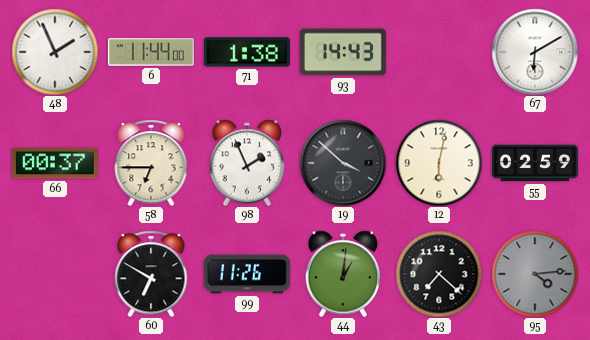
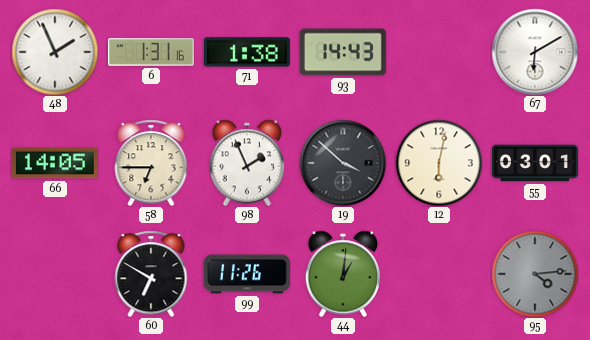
6: 11:44 -> 1:31
66: 00:37 -> 14:05
55: 02:59 -> 03:01
43: 7:22 -> none
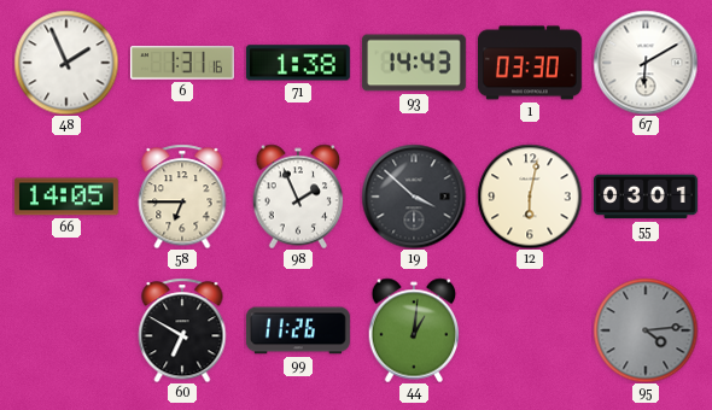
1: none -> 03:30
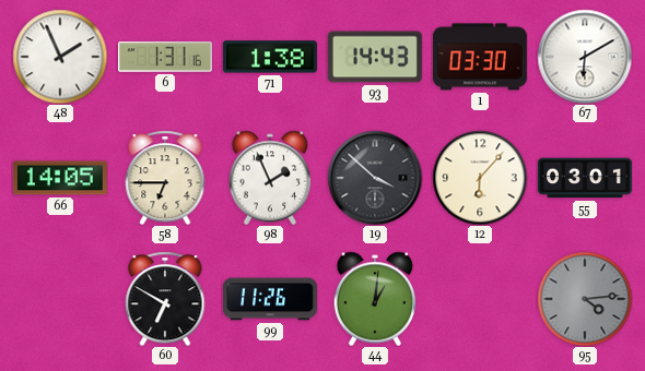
12: 6:02 -> 6:07
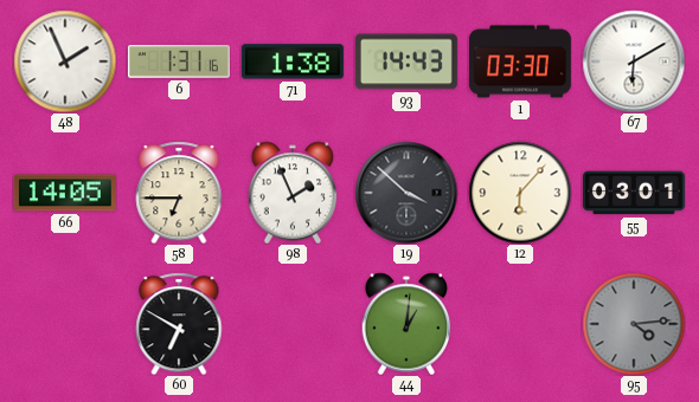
99: 11:26 -> none
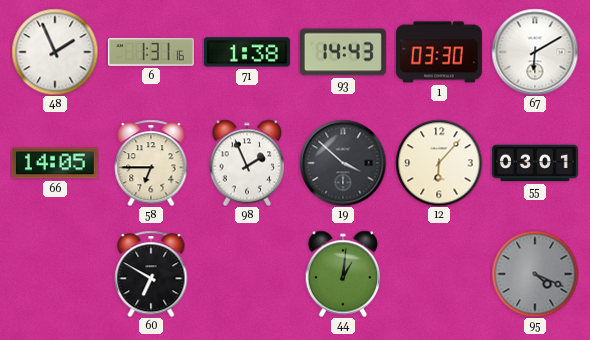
95: 4:14 -> 4:19
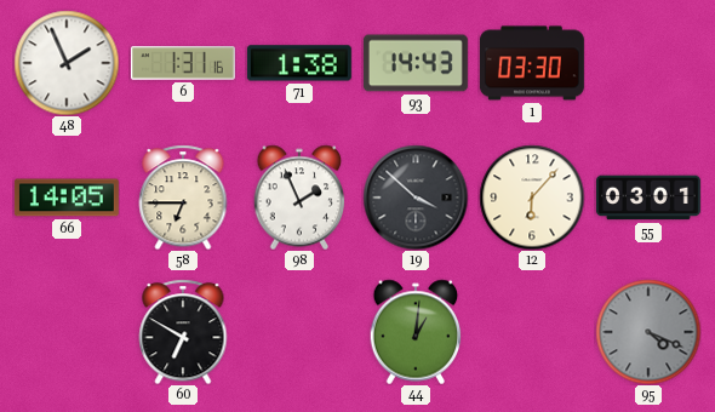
67: 6:10 -> none
